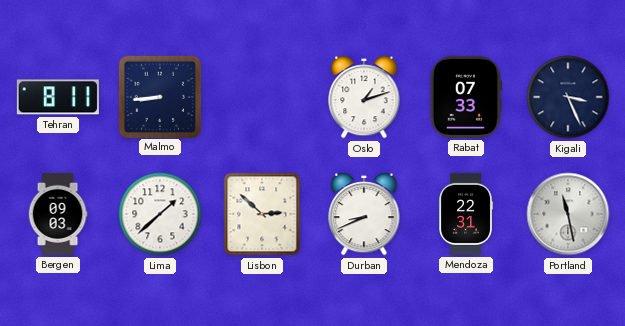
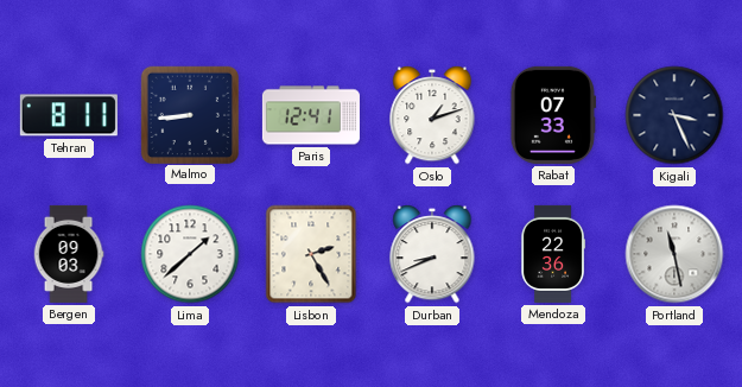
Paris: none -> 12:41
Lisbon: 2:52 -> 2:25
Mendoza: 22:31 -> 22:36
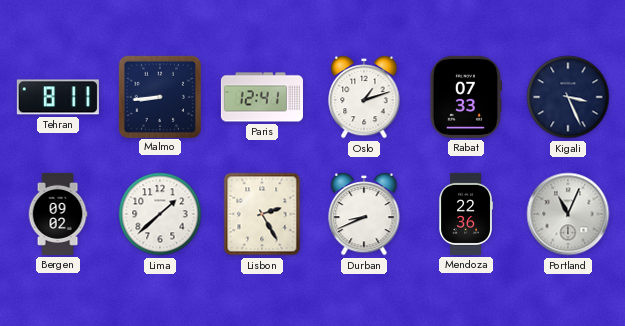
Bergen: 09:03 -> 09:02
Portland: 11:28 -> 11:04
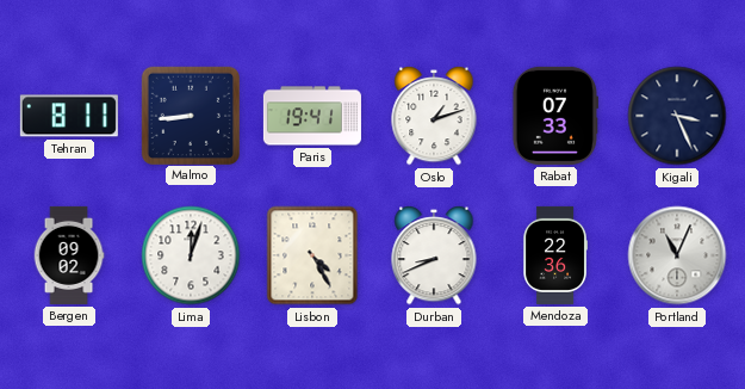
Paris: 12:41 -> 19:41
Lima: 1:38 -> 12:03
Lisbon: 2:25 -> 4:25
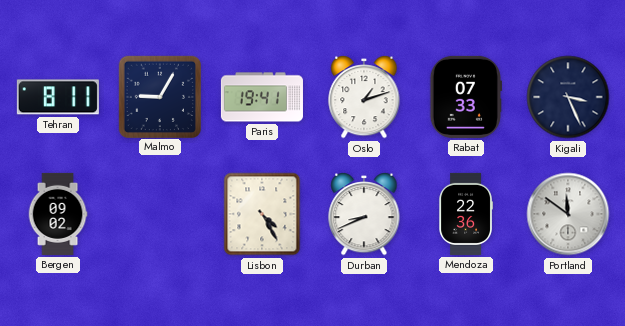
Malmo: 8:44 -> 9:05
Lima: 12:03 -> none
Portland: 11:04 -> 11:51
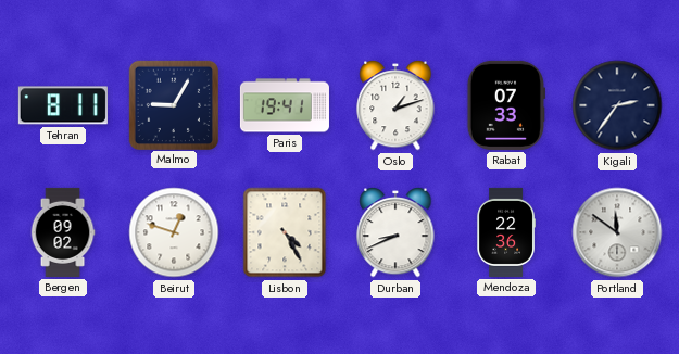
Kigali: 3:26 -> 2:36
Beirut: none -> 12:48
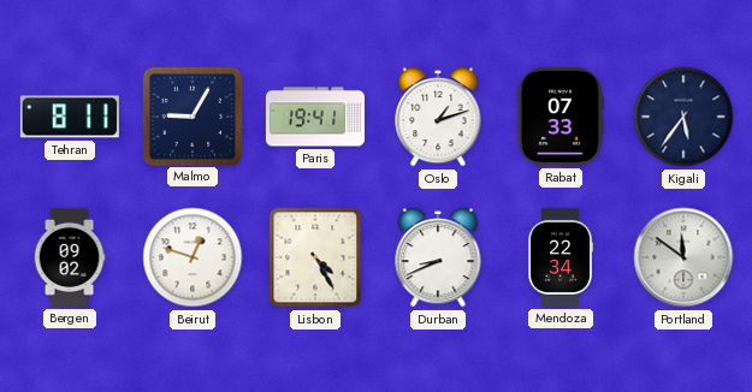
Kigali: 2:36 -> 5:36
Mendoza: 22:36 -> 22:34
